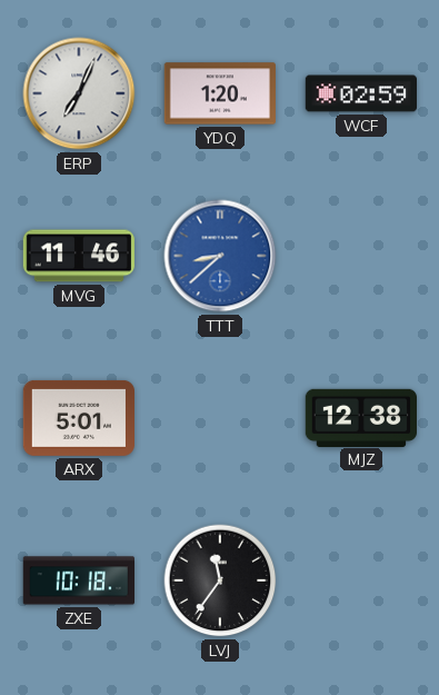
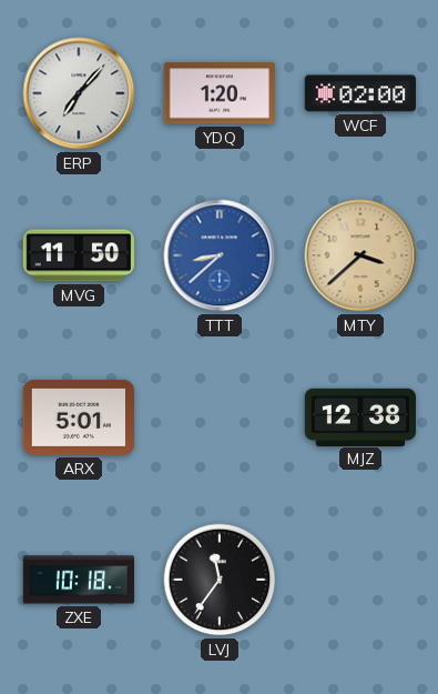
ERP: 7:04 -> 7:07
WCF: 02:59 -> 02:00
MVG: 11:46 -> 11:50
MTY: none -> 3:38
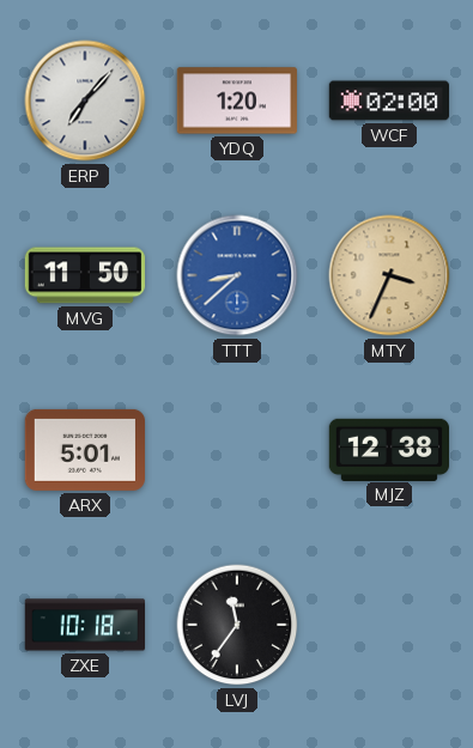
MTY: 3:38 -> 3:34
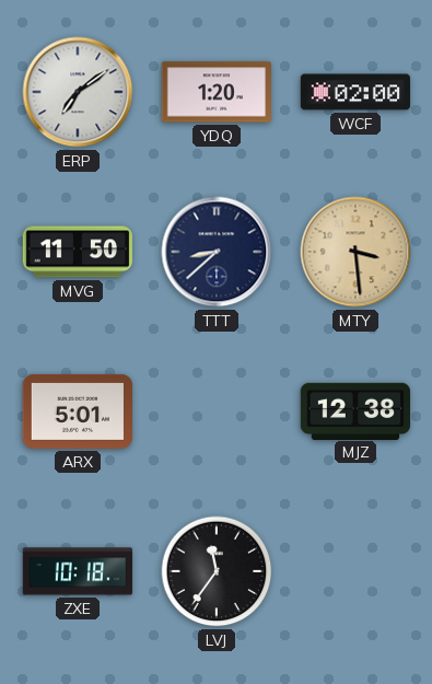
ERP: 7:07 -> 7:09
TTT dial: blue -> navy
MTY: 3:34 -> 3:29
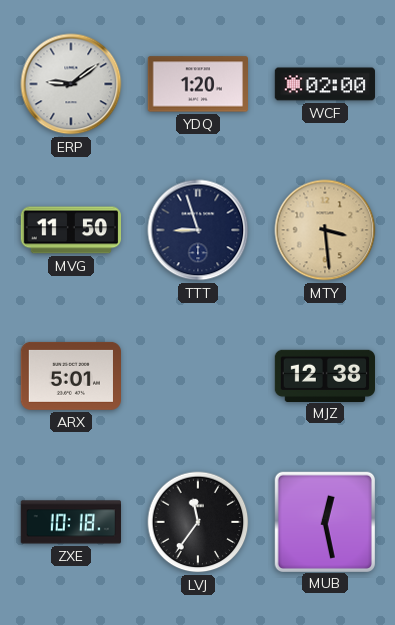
ERP: 7:09 -> 9:09
TTT: 8:38 -> 8:57
MUB: none -> 12:28
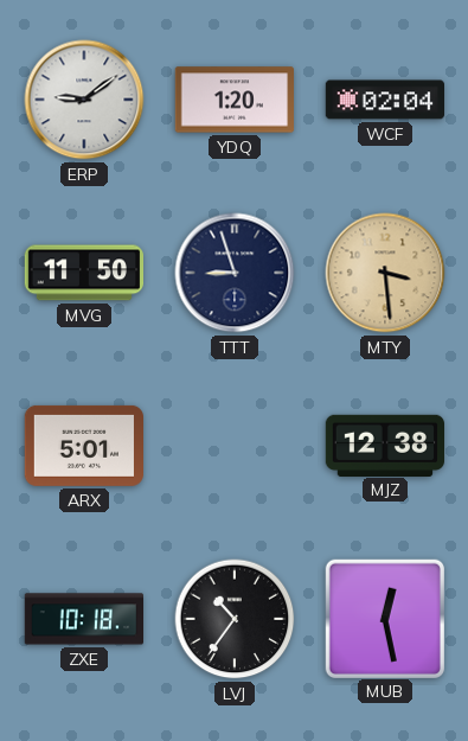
WCF: 02:00 -> 02:04
LVJ: 11:36 -> 10:36
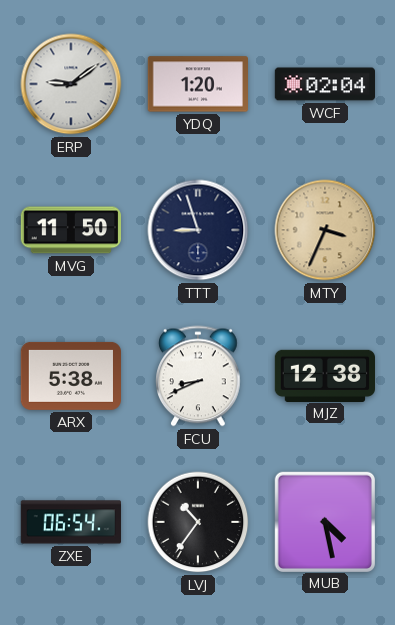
MTY: 3:29 -> 3:34
ARX: 5:01 -> 5:38
FCU: none -> 8:41
ZXE: 10:18 -> 06:54
MUB: 12:28 -> 4:28
